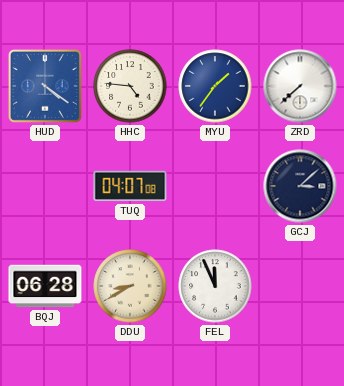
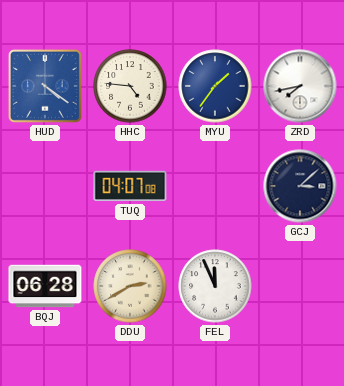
ZRD: 7:38 -> 7:43
DDU: 8:40 -> 2:40
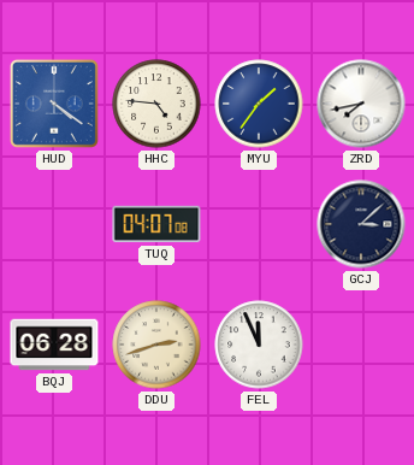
DDU: 2:40 -> 2:42
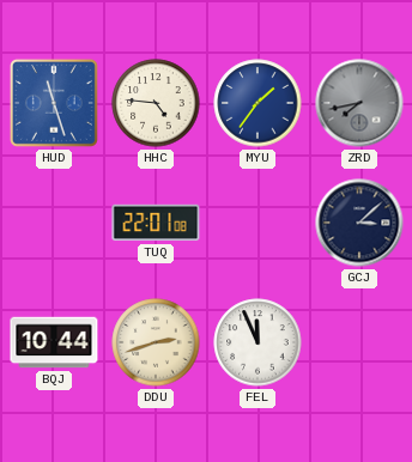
HUD: 4:21 -> 11:27
ZRD dial: white -> grey
TUQ: 04:07 -> 22:01
BQJ: 06:28 -> 10:44
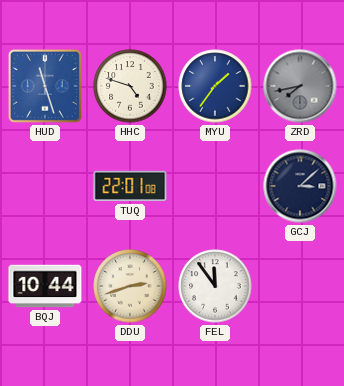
HHC: 4:46 -> 4:48
FEL: 11:56 -> 11:54
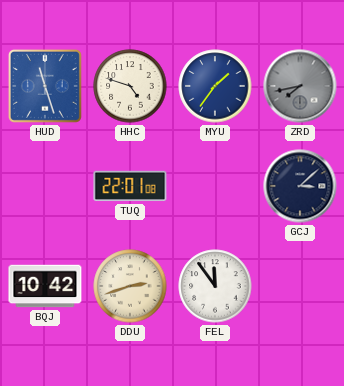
BQJ: 10:44 -> 10:42
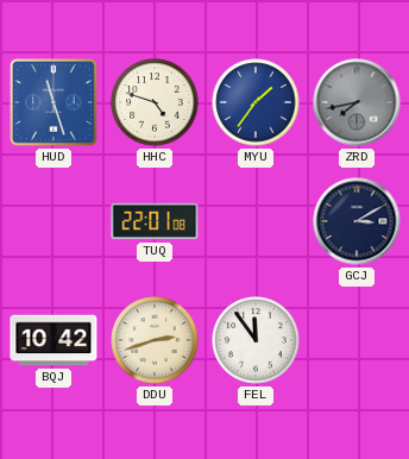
GCJ: 3:08 -> 3:10
